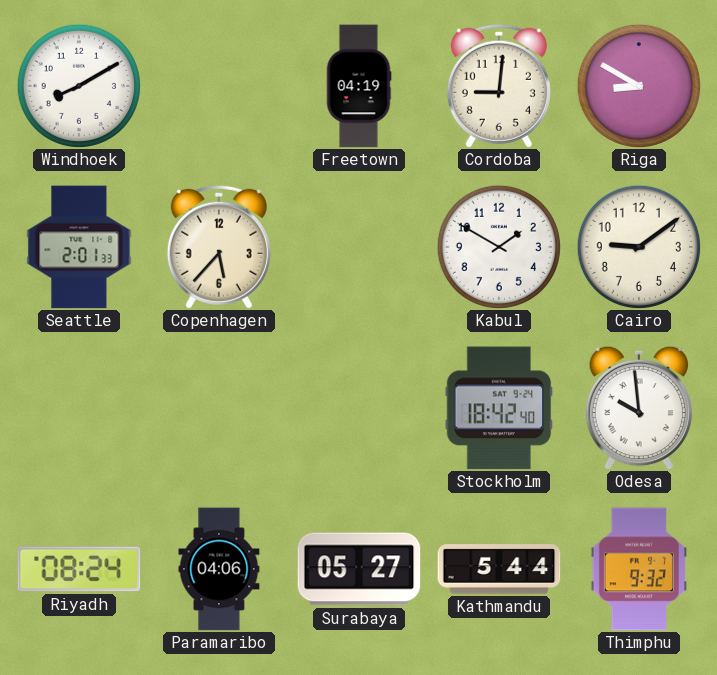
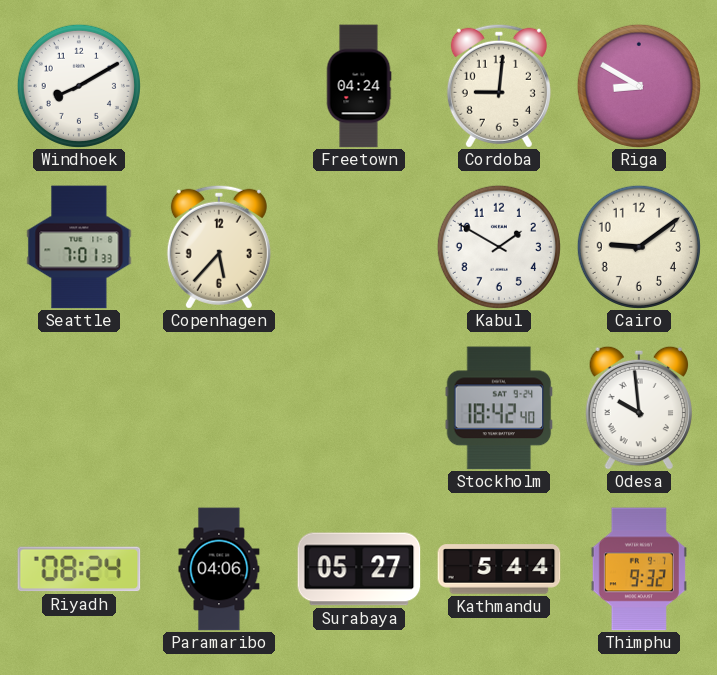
Freetown: 04:19 -> 04:24
Seattle: 2:01 -> 7:01
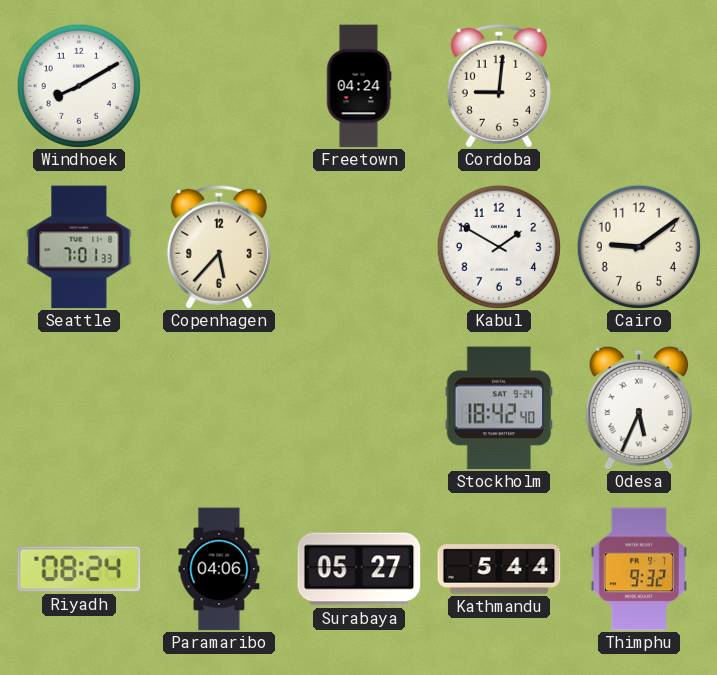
Riga: 8:50 -> none
Odesa: 9:59 -> 5:34
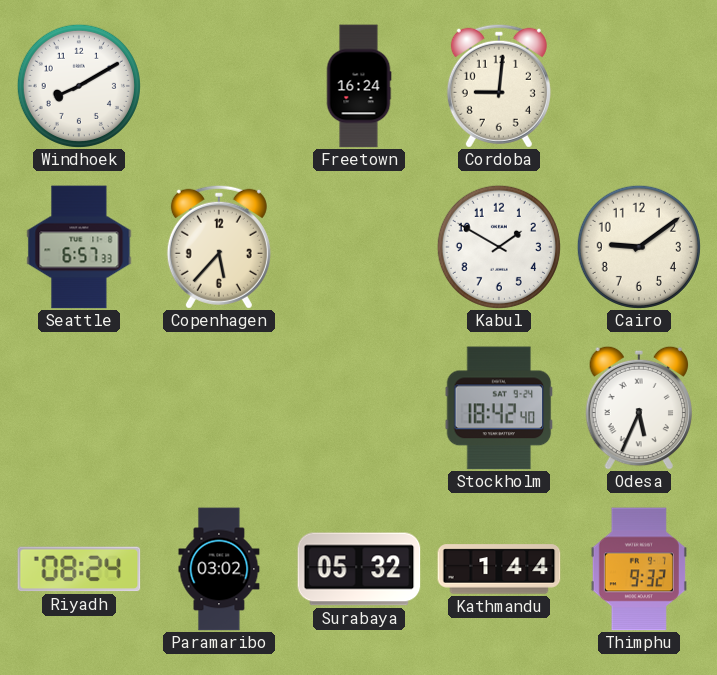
Freetown: 04:24 -> 16:24
Seattle: 7:01 -> 6:57
Paramaribo: 04:06 -> 03:02
Surabaya: 05:27 -> 05:32
Kathmandu: 5:44 -> 1:44
